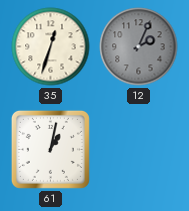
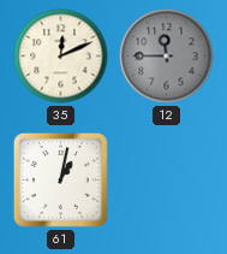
35: 12:33 -> 12:11
12: 2:04 -> 11:45
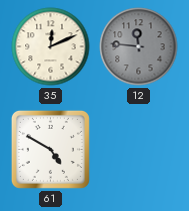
12: 11:45 -> 11:46
61: 1:02 -> 4:50
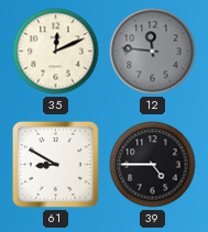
61: 4:50 -> 8:50
39: none -> 4:45
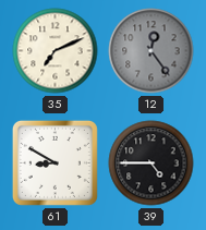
35: 12:11 -> 7:11
12: 11:46 -> 12:24
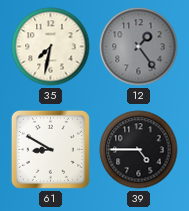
35: 7:11 -> 7:32
12: 12:24 -> 1:24
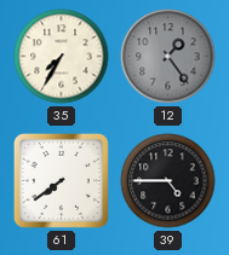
35: 7:32 -> 7:35
61: 8:50 -> 7:39
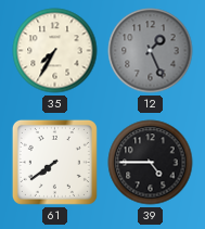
12: 1:24 -> 1:26
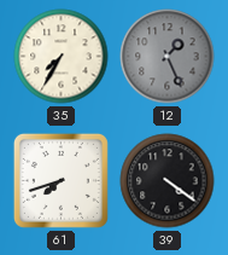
61: 7:39 -> 7:42
39: 4:45 -> 4:21
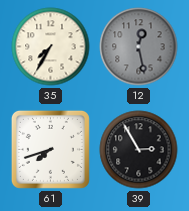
12: 1:26 -> 12:28
39: 4:21 -> 2:55
